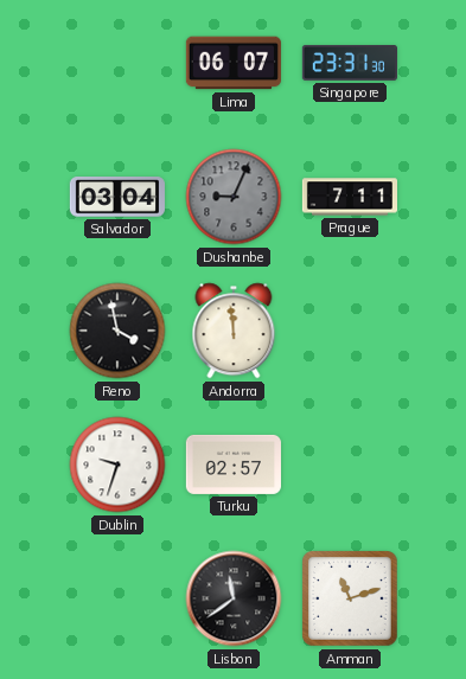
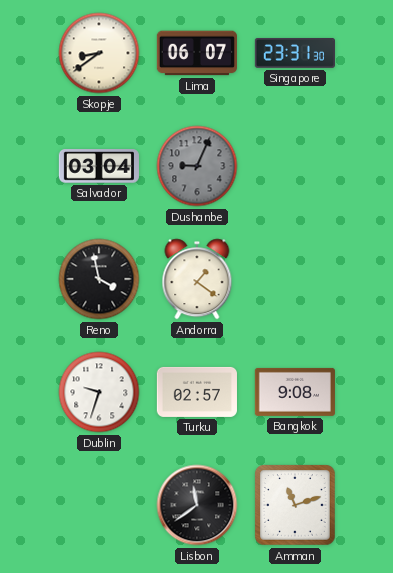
Skopje: none -> 8:39
Prague: 7:11 -> none
Andorra: 11:59 -> 1:21
Bangkok: none -> 9:08
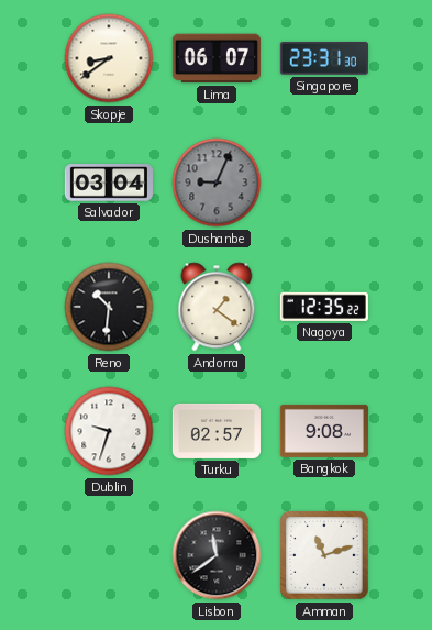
Reno: 3:58 -> 10:31
Nagoya: none -> 12:35
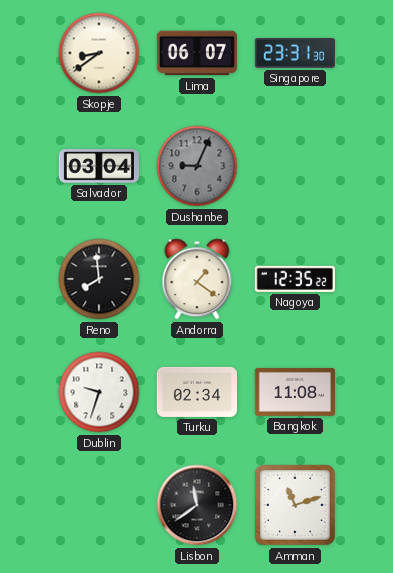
Reno: 10:31 -> 7:59
Turku: 02:57 -> 02:34
Bangkok: 9:08 -> 11:08
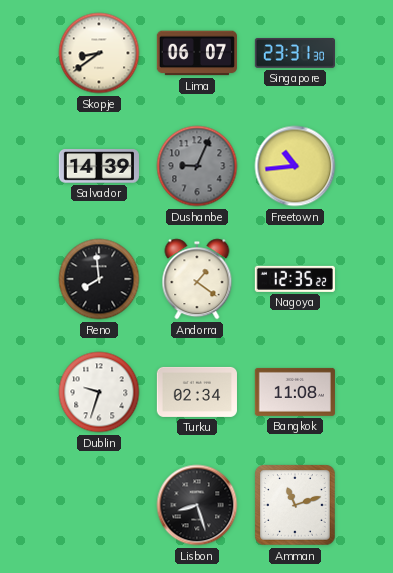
Salvador: 03:04 -> 14:39
Freetown: none -> 10:44
Lisbon: 11:39 -> 8:27
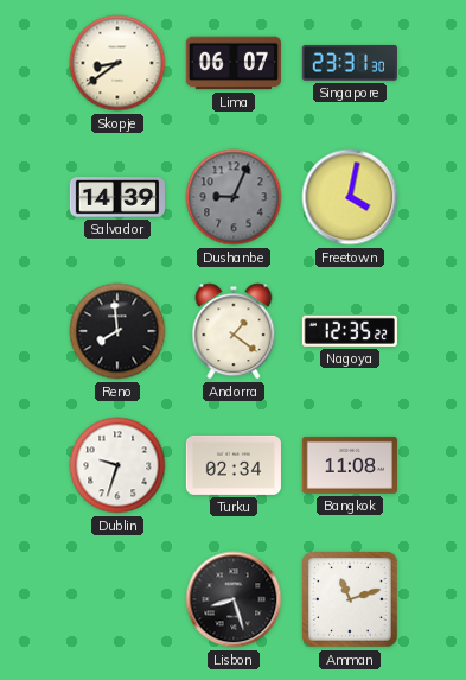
Freetown: 10:44 -> 4:02
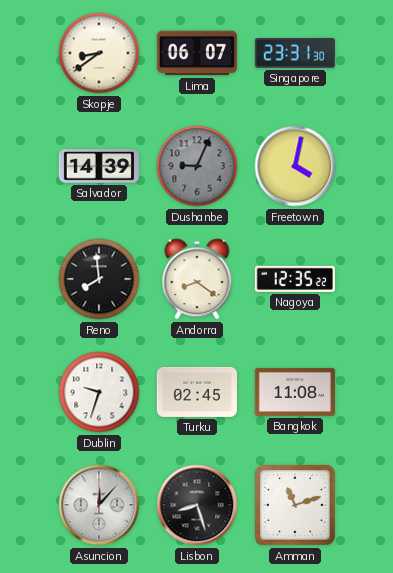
Andorra: 1:21 -> 8:21
Turku: 02:34 -> 02:45
Asuncion: none -> 12:07
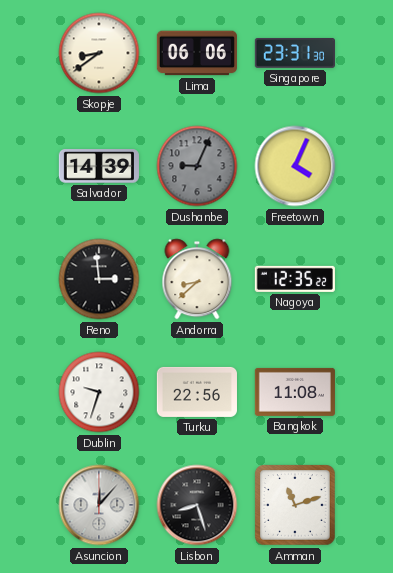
Lima: 06:07 -> 06:06
Freetown: 4:02 -> 4:04
Reno: 7:59 -> 2:59
Andorra: 8:21 -> 8:38
Turku: 02:45 -> 22:56
